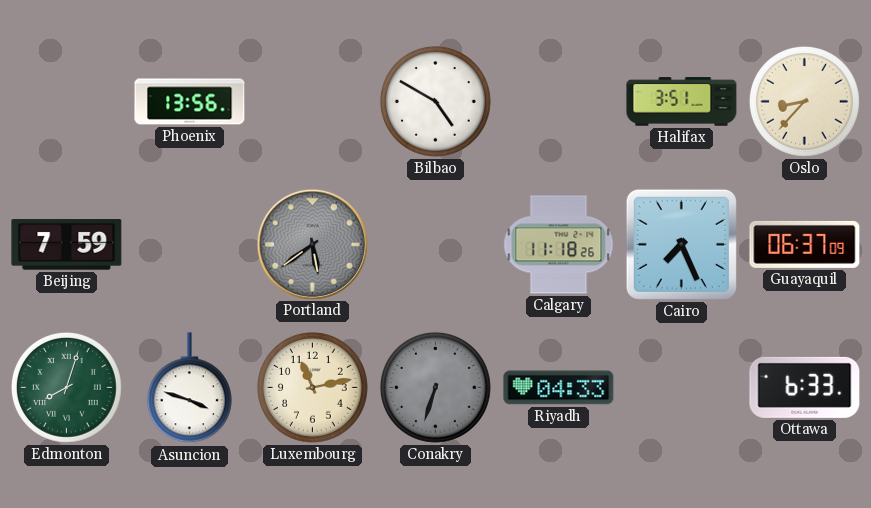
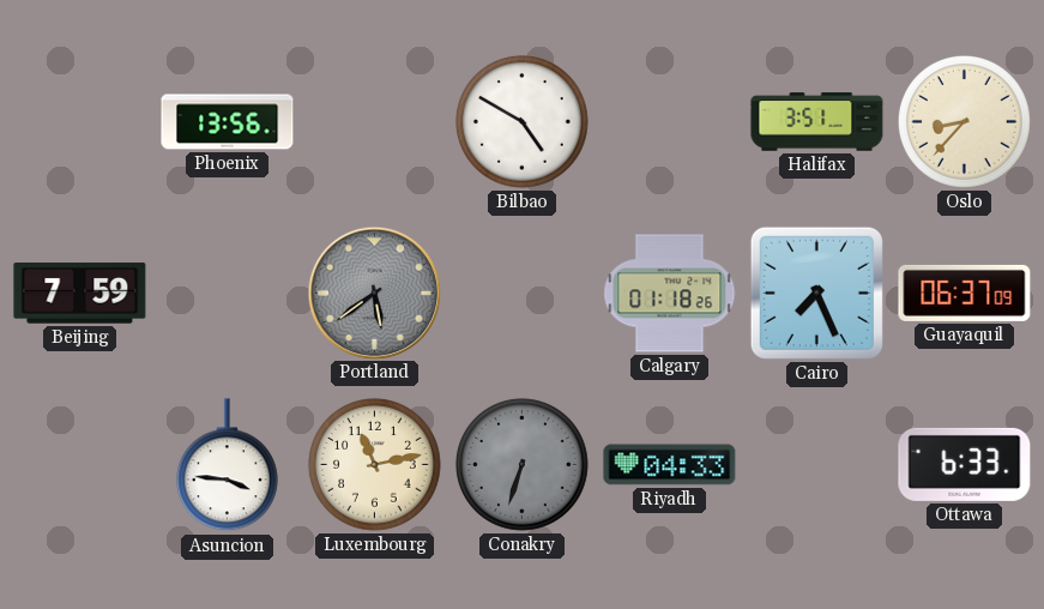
Calgary: 11:18 -> 01:18
Edmonton: 8:03 -> none
Asuncion: 3:48 -> 3:46
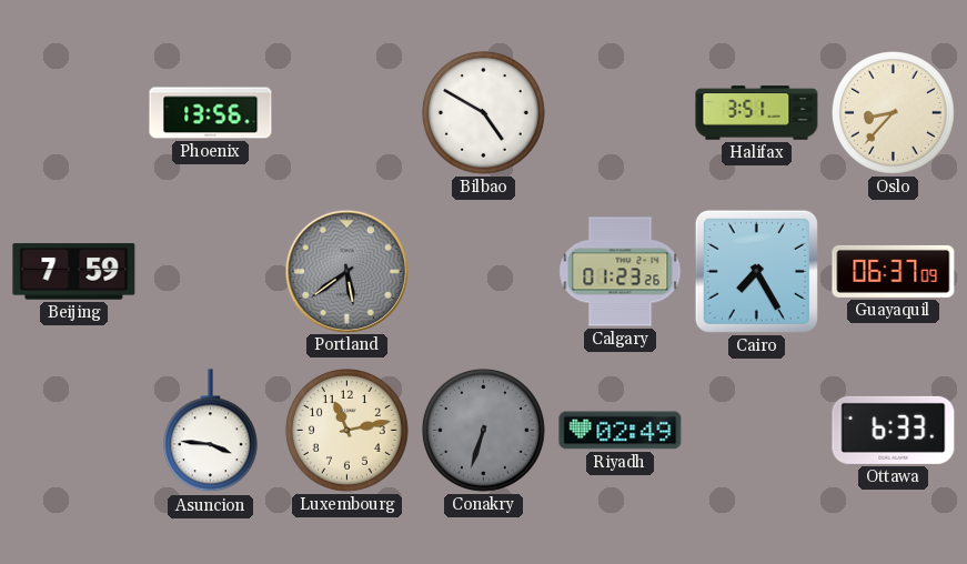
Calgary: 01:18 -> 01:23
Cairo: 7:26 -> 7:25
Riyadh: 04:33 -> 02:49
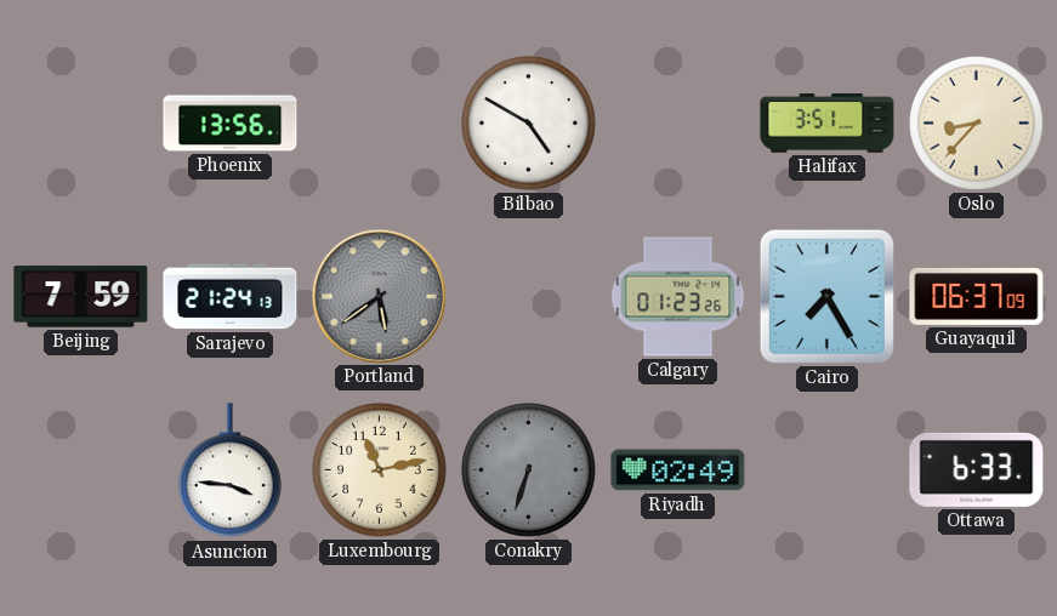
Sarajevo: none -> 21:24
